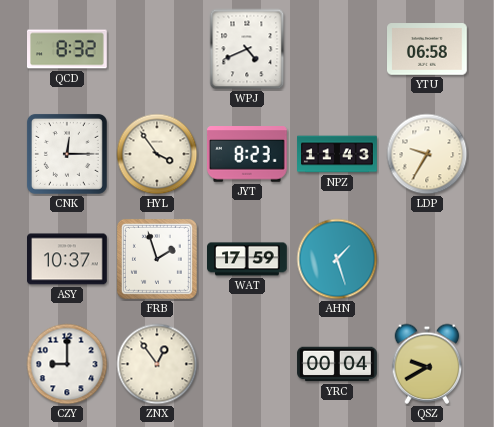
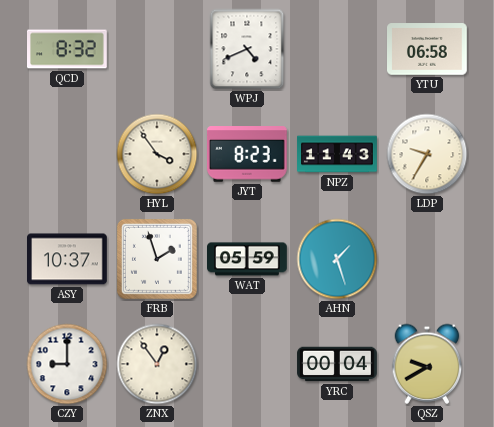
CNK: 12:15 -> none
WAT: 17:59 -> 05:59
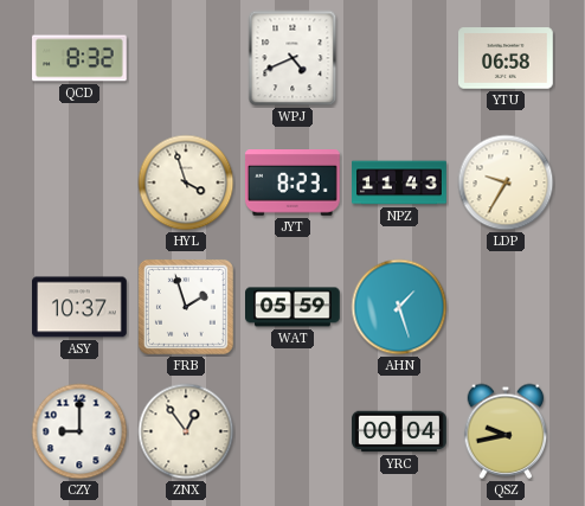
HYL: 3:54 -> 3:57
QSZ: 9:40 -> 9:43
